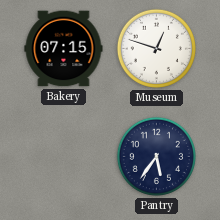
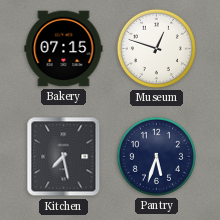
Kitchen: none -> 7:28
Pantry: 5:36 -> 5:33
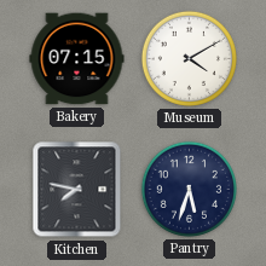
Museum: 12:48 -> 4:10
Kitchen: 7:28 -> 7:47
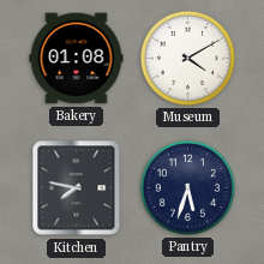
Bakery: 07:15 -> 01:08
